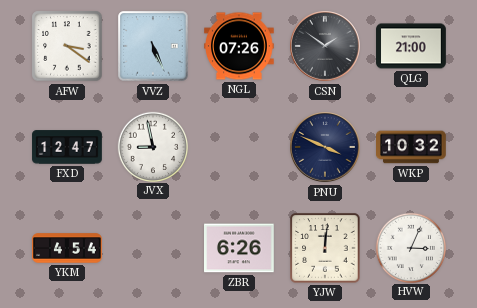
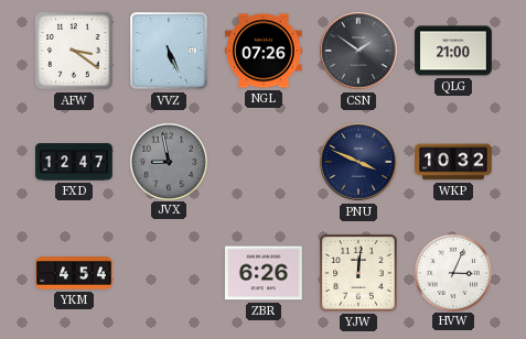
JVX dial: white -> grey
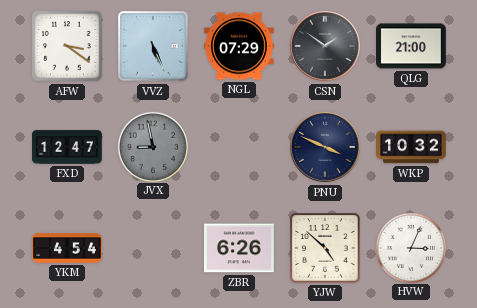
NGL: 07:26 -> 07:29
YJW: 12:01 -> 4:52
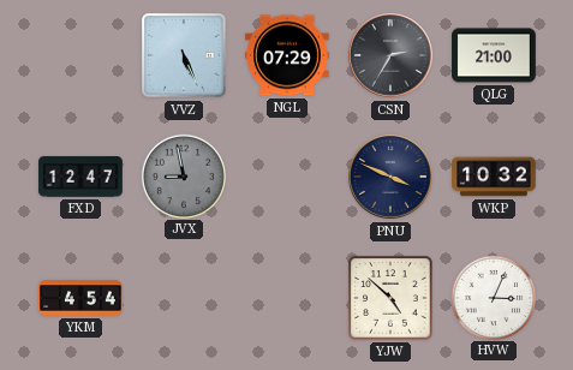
AFW: 3:21 -> none
CSN: 1:51 -> 2:35
ZBR: 6:26 -> none
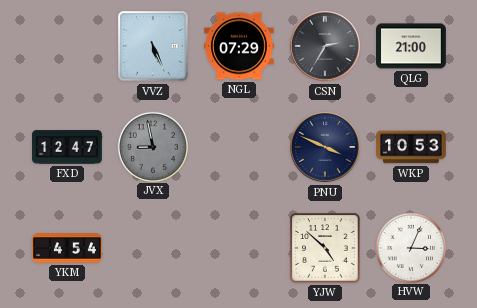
WKP: 10:32 -> 10:53
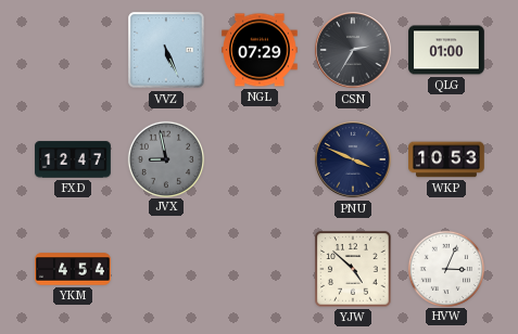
QLG: 21:00 -> 01:00
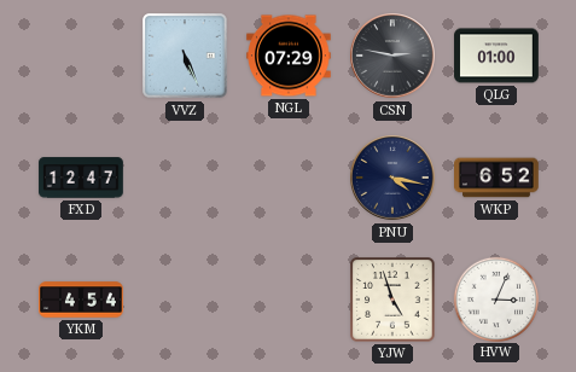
CSN: 2:35 -> 2:47
JVX: 8:58 -> none
PNU: 3:49 -> 4:17
WKP: 10:53 -> 6:52
YJW: 4:52 -> 4:57
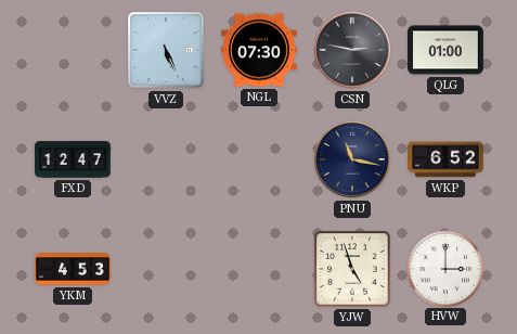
NGL: 07:29 -> 07:30
PNU: 4:17 -> 11:17
YKM: 4:54 -> 4:53
HVW: 3:04 -> 3:00
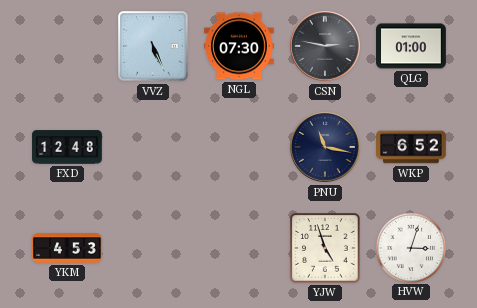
FXD: 12:47 -> 12:48
HVW: 3:00 -> 3:03
